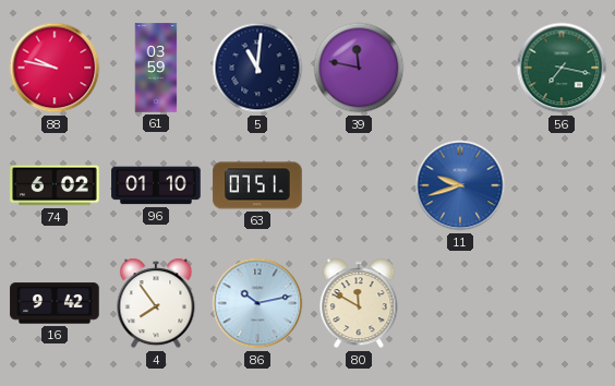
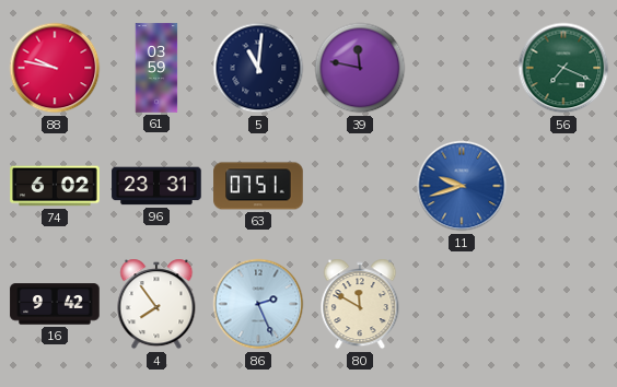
56: 7:17 -> 7:19
96: 01:10 -> 23:31
86: 10:13 -> 2:26
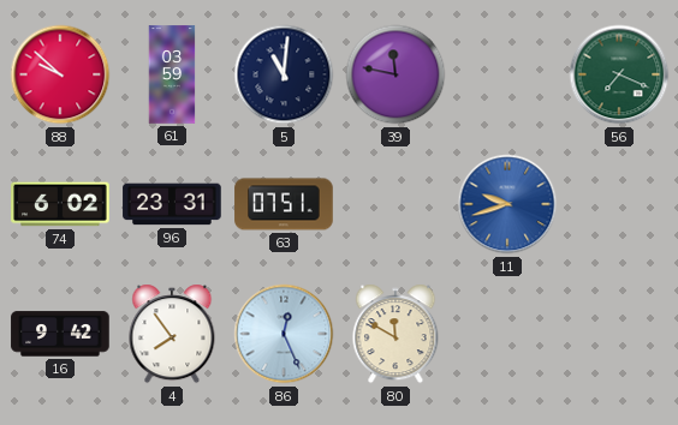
88: 9:47 -> 9:52
86: 2:26 -> 12:26
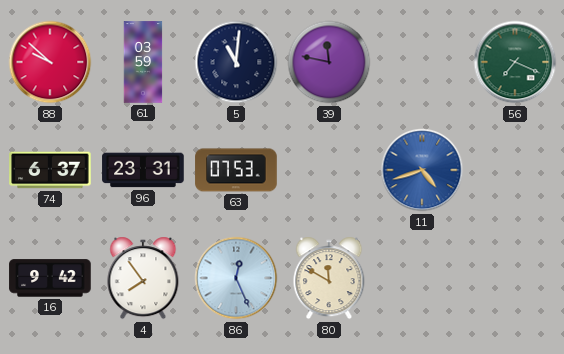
74: 6:02 -> 6:37
63: 07:51 -> 07:53
11: 9:42 -> 4:42
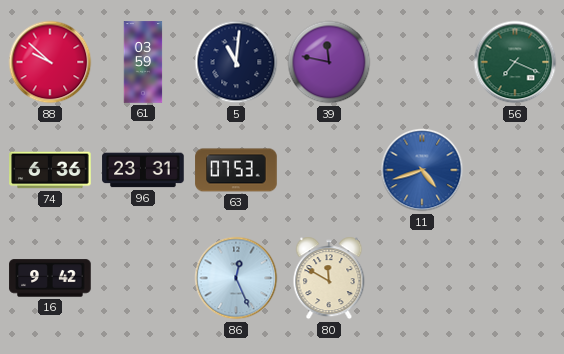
74: 6:37 -> 6:36
4: 7:54 -> none
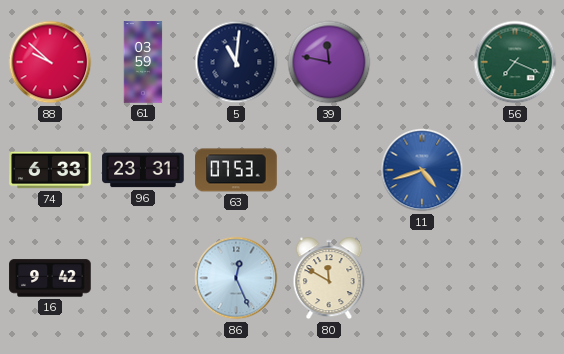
74: 6:36 -> 6:33
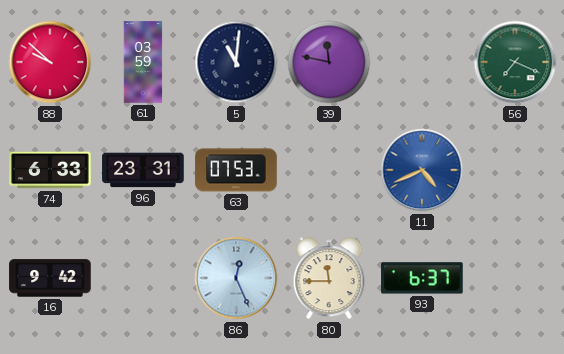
11: 4:42 -> 4:41
80: 11:50 -> 11:45
93: none -> 6:37
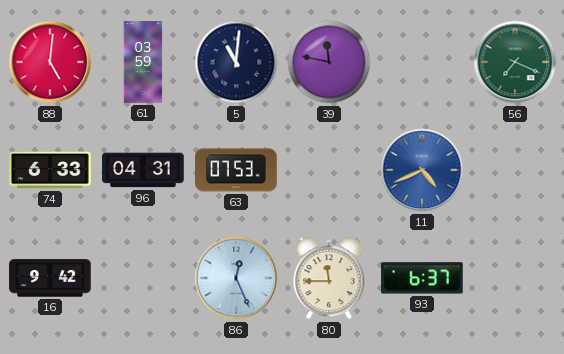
88: 9:52 -> 5:01
96: 23:31 -> 04:31
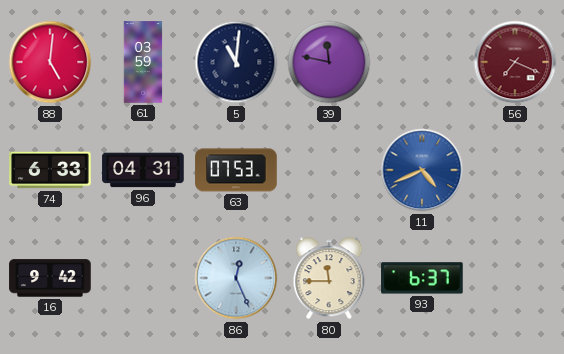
56 dial: green -> burgundy
